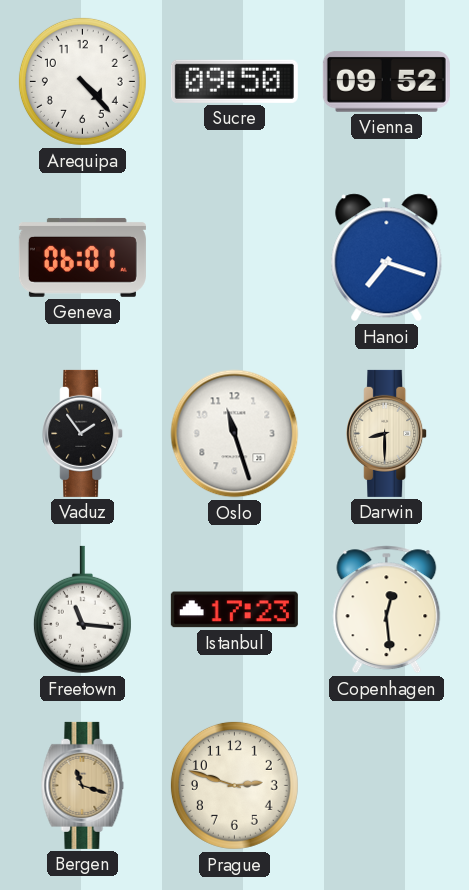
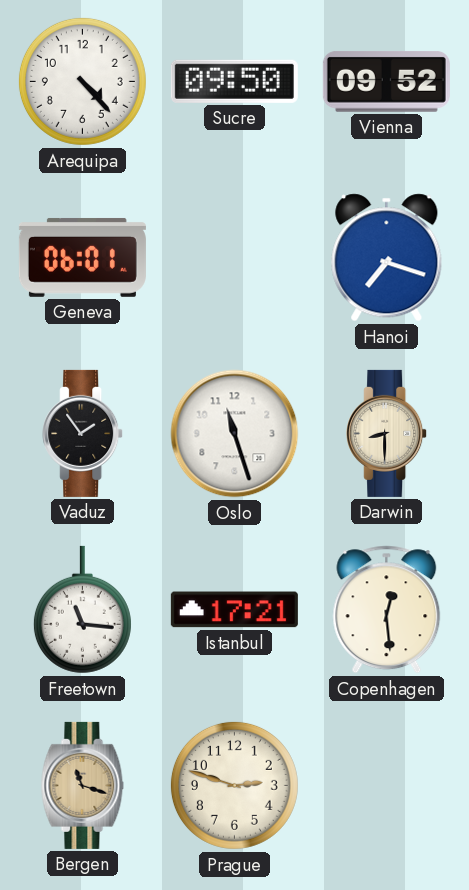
Istanbul: 17:23 -> 17:21
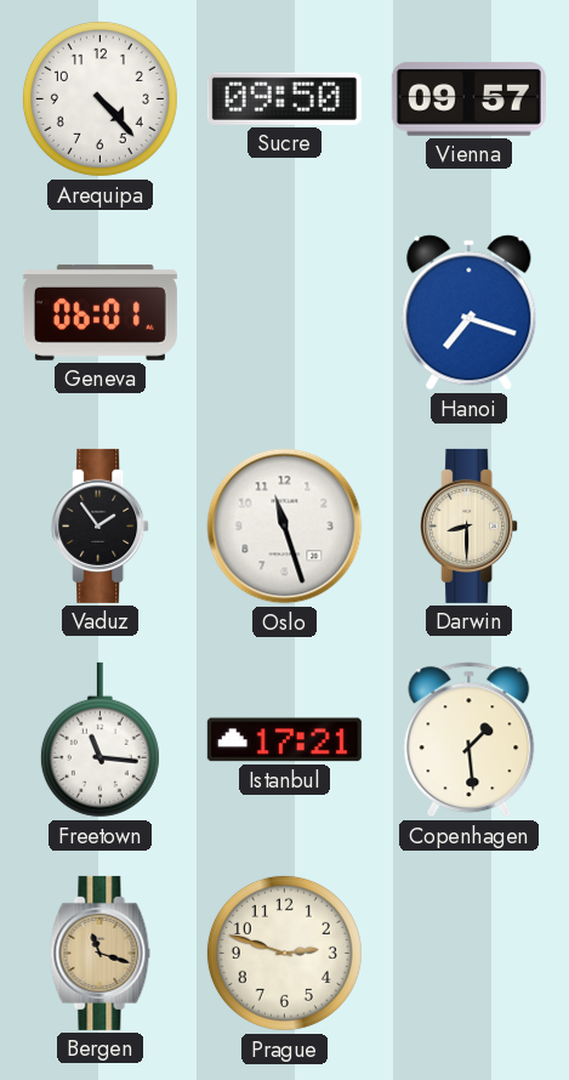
Vienna: 09:52 -> 09:57
Copenhagen: 12:29 -> 1:29
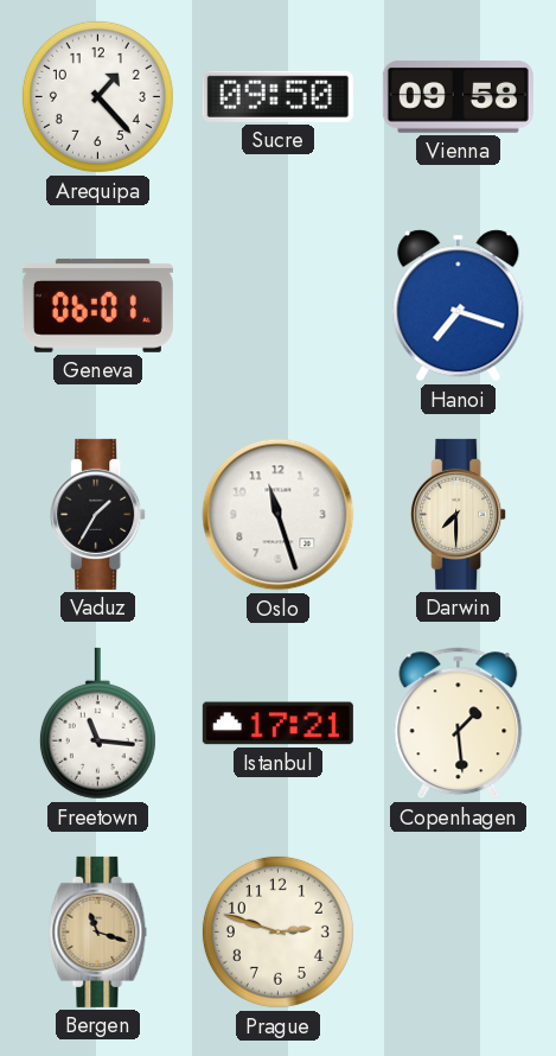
Arequipa: 4:23 -> 1:23
Vienna: 09:57 -> 09:58
Vaduz: 1:54 -> 1:35
Darwin: 8:30 -> 7:30
